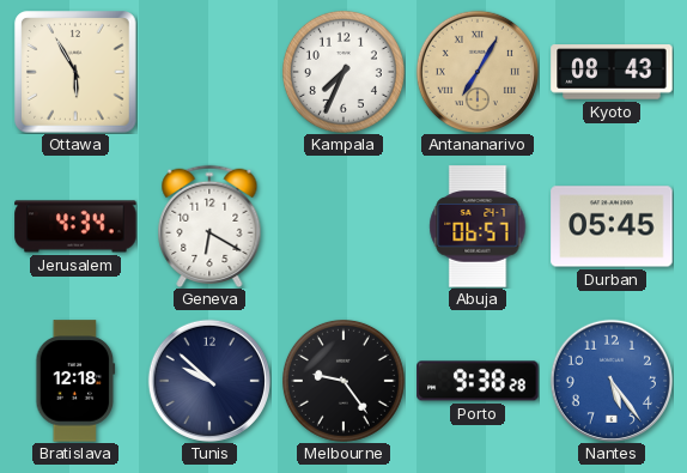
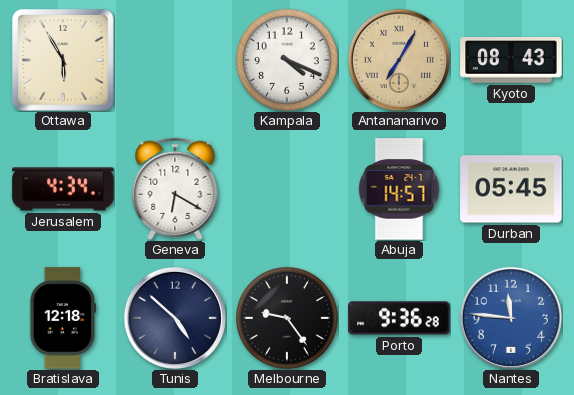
Kampala: 7:34 -> 4:19
Abuja: 06:57 -> 14:57
Tunis: 9:52 -> 4:52
Porto: 9:38 -> 9:36
Nantes: 5:24 -> 11:46
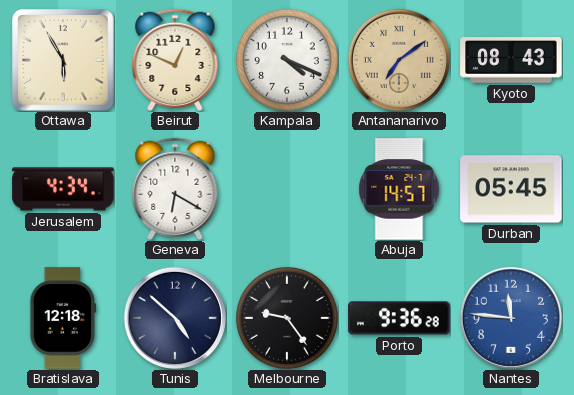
Beirut: none -> 12:49
Antananarivo: 7:05 -> 7:09
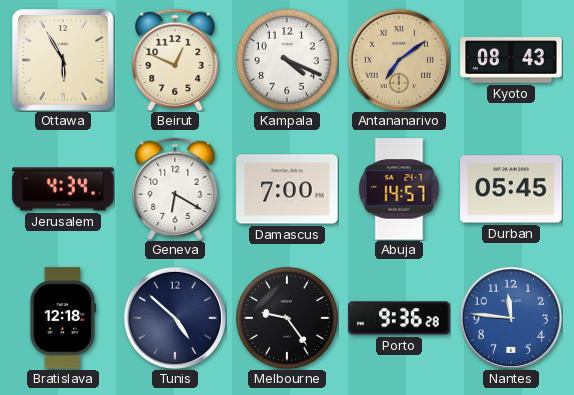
Damascus: none -> 7:00
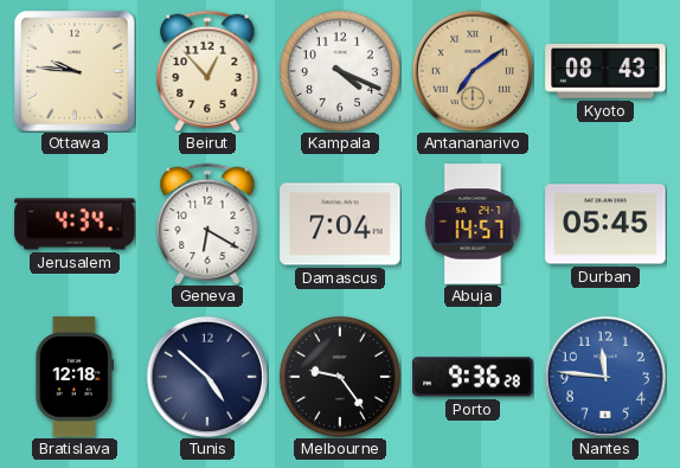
Ottawa: 5:55 -> 9:46
Beirut: 12:49 -> 12:53
Damascus: 7:00 -> 7:04
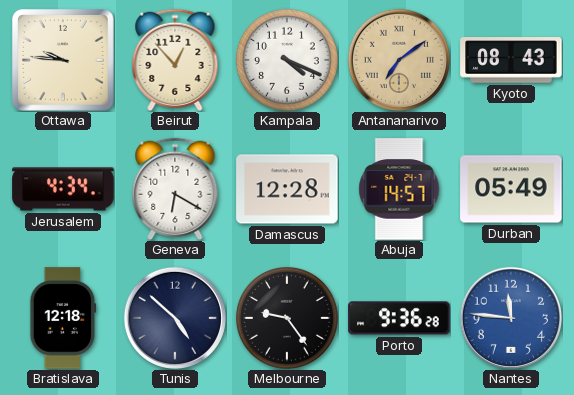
Damascus: 7:04 -> 12:28
Durban: 05:45 -> 05:49
